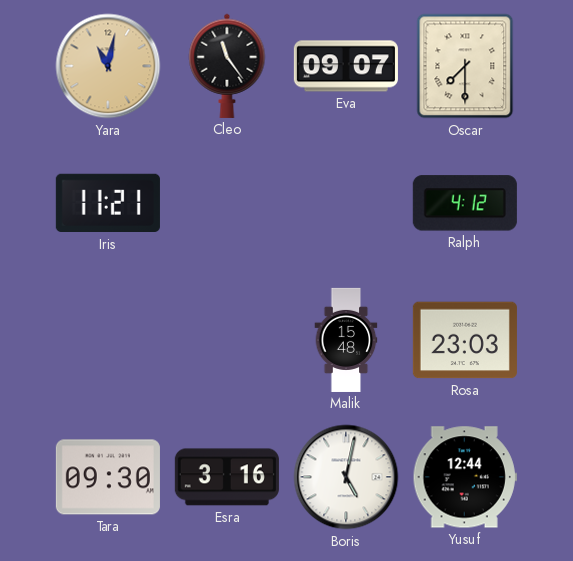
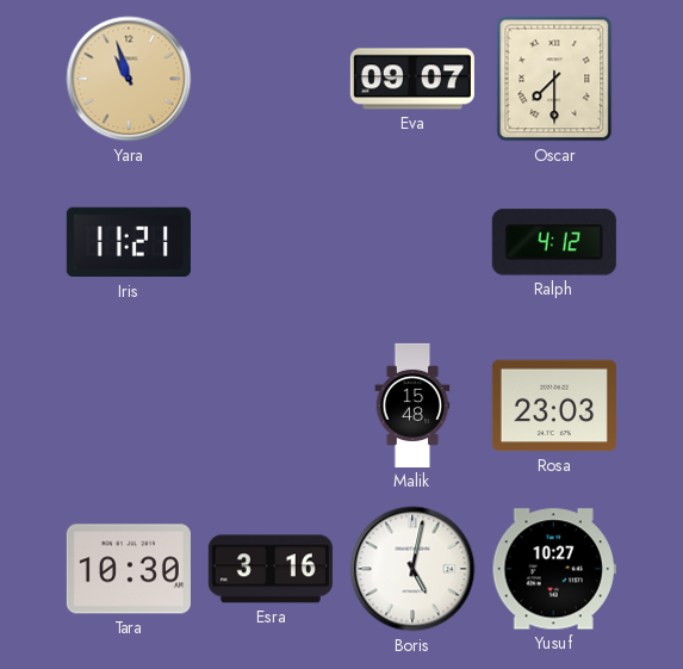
Yara: 11:02 -> 10:57
Cleo: 11:24 -> none
Tara: 09:30 -> 10:30
Yusuf: 12:44 -> 10:27
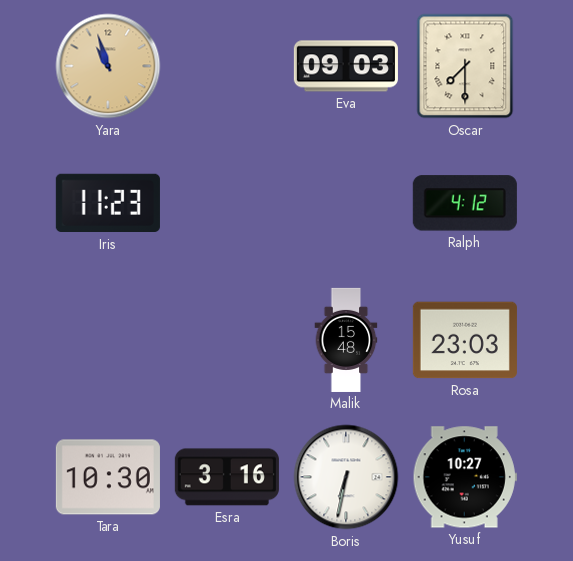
Eva: 09:07 -> 09:03
Iris: 11:21 -> 11:23
Boris: 5:02 -> 6:32
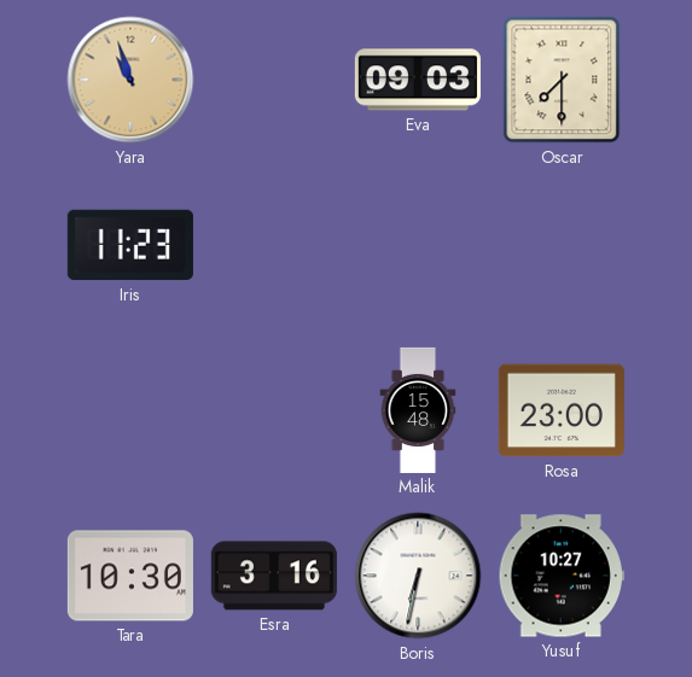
Ralph: 4:12 -> none
Rosa: 23:03 -> 23:00
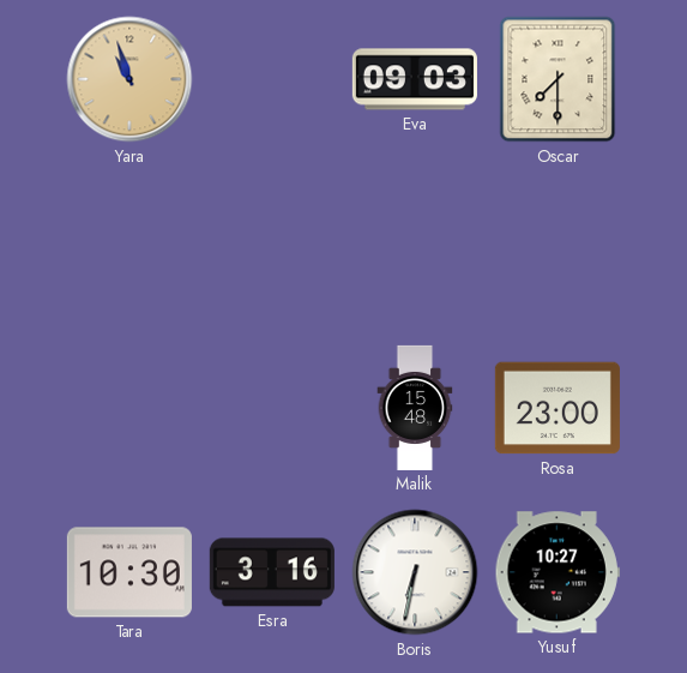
Iris: 11:23 -> none
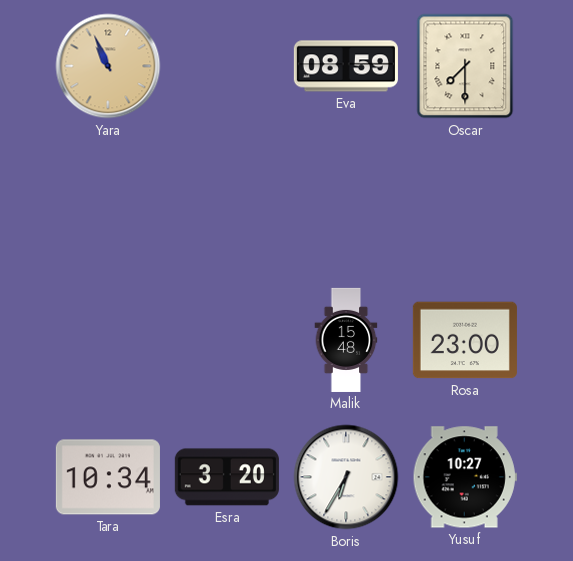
Yara: 10:57 -> 10:56
Eva: 09:03 -> 08:59
Tara: 10:30 -> 10:34
Esra: 3:16 -> 3:20
Boris: 6:32 -> 6:35
